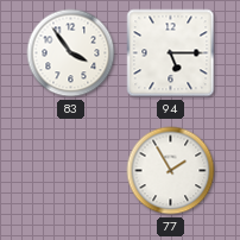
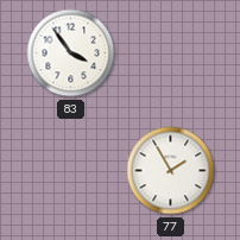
94: 5:15 -> none
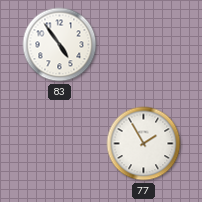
83: 3:54 -> 4:54
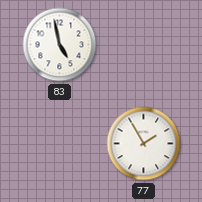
83: 4:54 -> 4:58
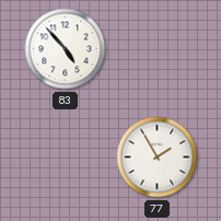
83: 4:58 -> 4:53
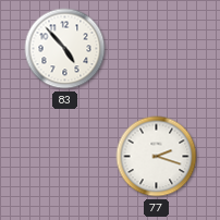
77: 1:55 -> 2:18
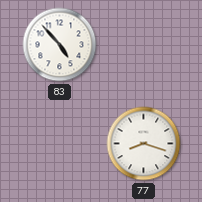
77: 2:18 -> 8:18
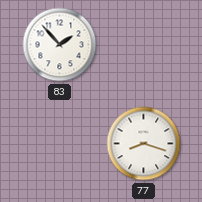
83: 4:53 -> 1:53
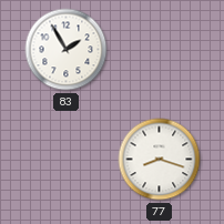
83: 1:53 -> 1:55
